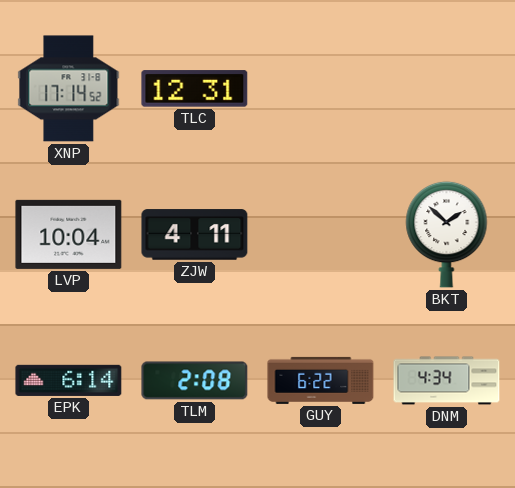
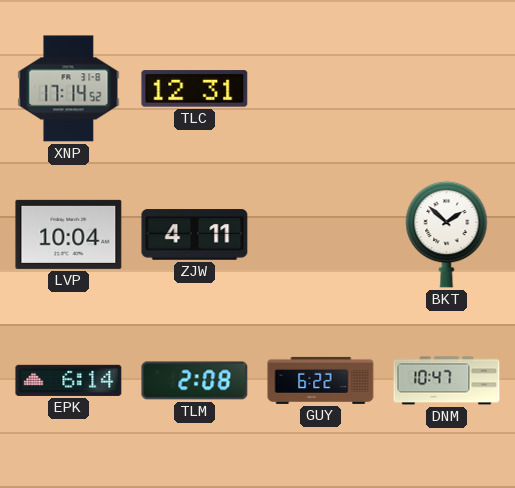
DNM: 4:34 -> 10:47
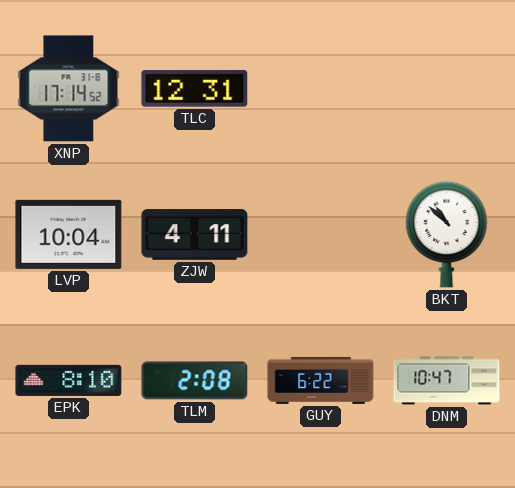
BKT: 1:52 -> 10:52
EPK: 6:14 -> 8:10
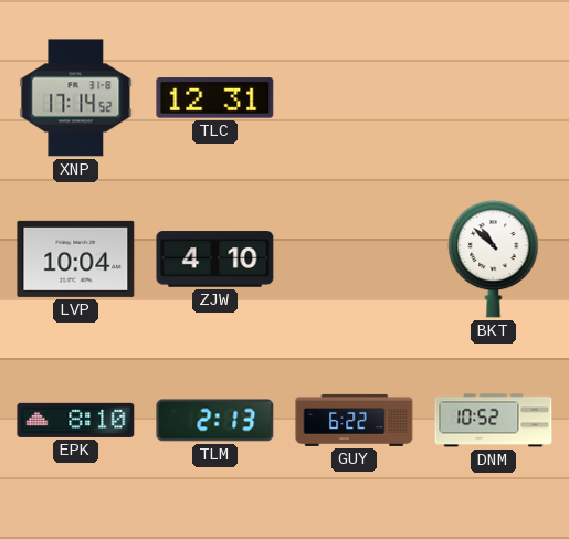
ZJW: 4:11 -> 4:10
TLM: 2:08 -> 2:13
DNM: 10:47 -> 10:52
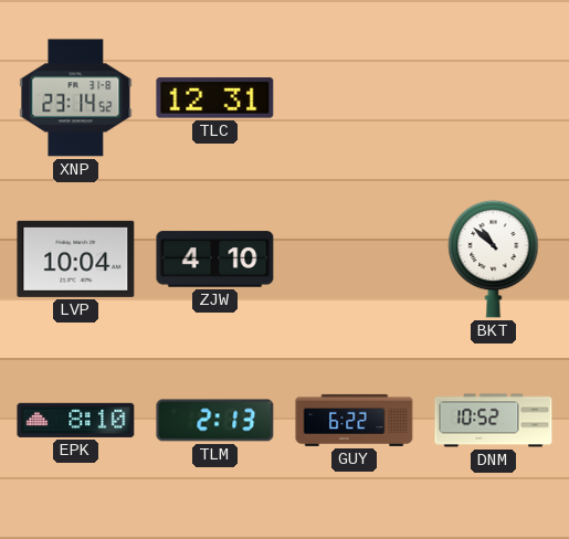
XNP: 17:14 -> 23:14
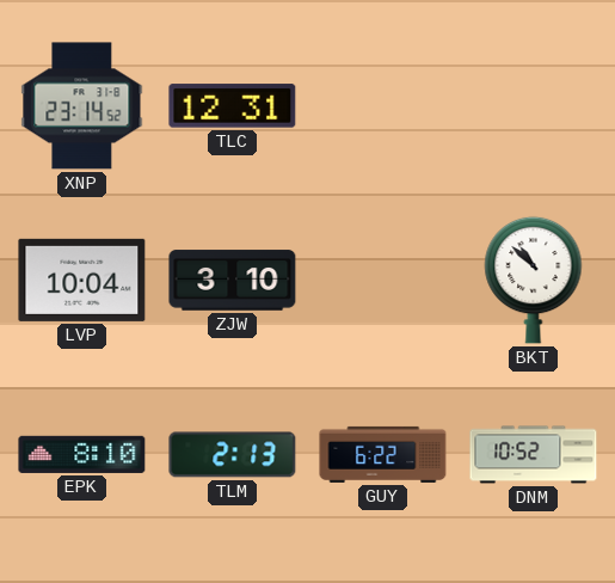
ZJW: 4:10 -> 3:10
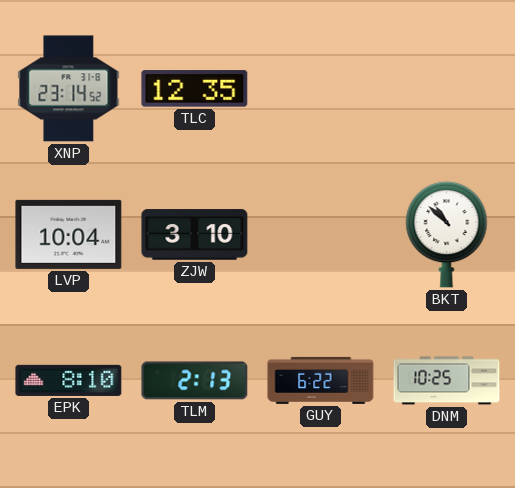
TLC: 12:31 -> 12:35
DNM: 10:52 -> 10:25
